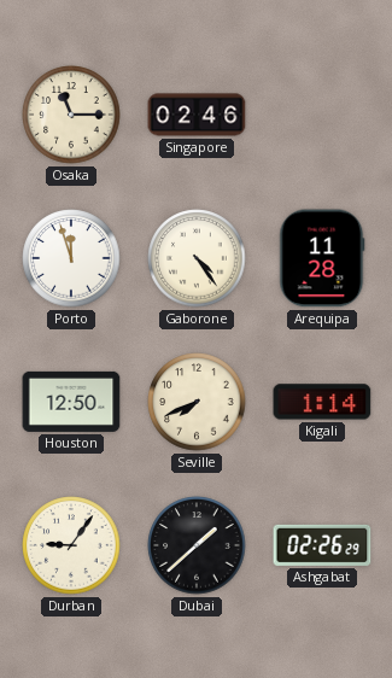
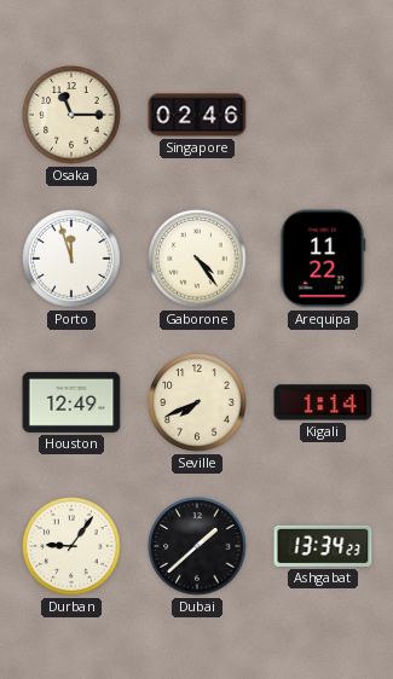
Arequipa: 11:28 -> 11:22
Houston: 12:50 -> 12:49
Ashgabat: 02:26 -> 13:34
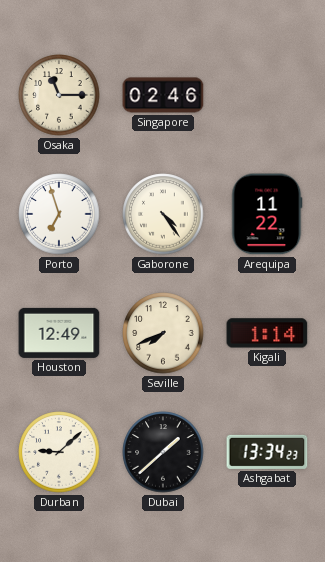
Porto: 11:57 -> 6:57
Durban: 9:06 -> 9:08
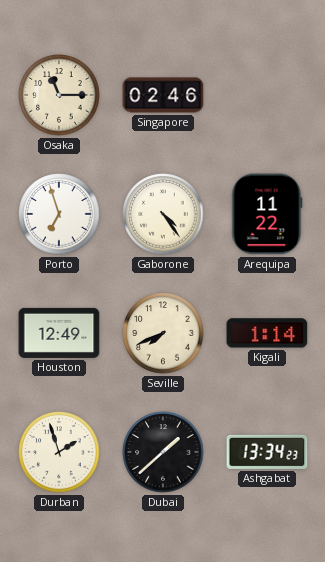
Durban: 9:08 -> 1:57
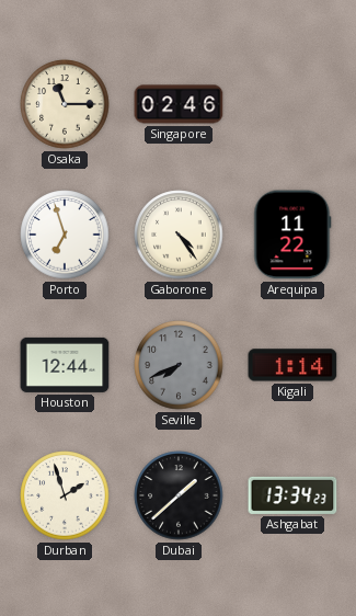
Houston: 12:49 -> 12:44
Seville dial: cream -> grey
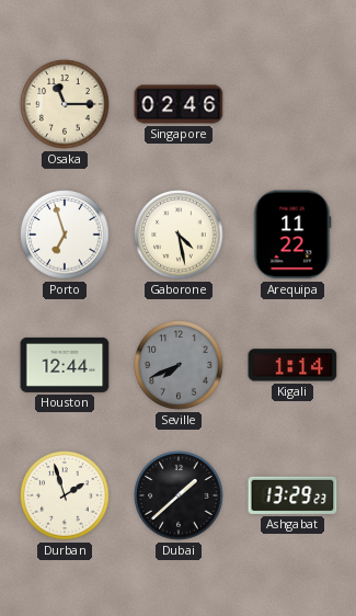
Gaborone: 4:24 -> 4:28
Ashgabat: 13:34 -> 13:29
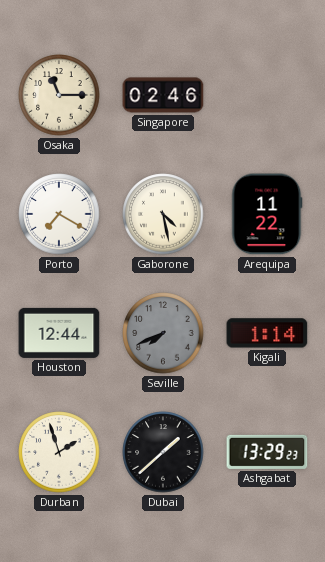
Porto: 6:57 -> 7:20
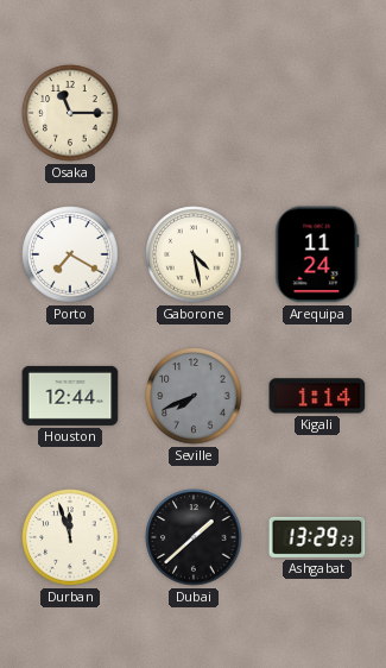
Singapore: 02:46 -> none
Arequipa: 11:22 -> 11:24
Durban: 1:57 -> 11:57
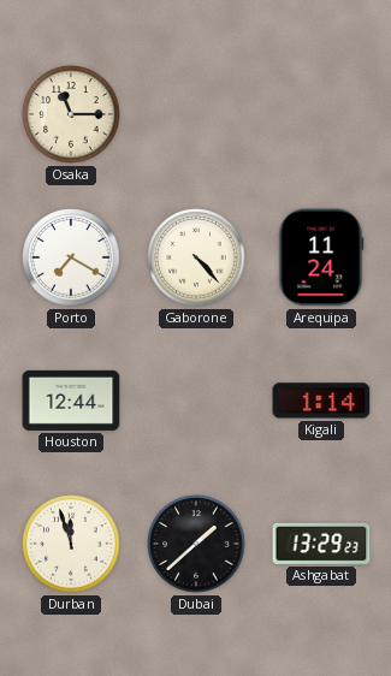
Gaborone: 4:28 -> 4:23
Seville: 7:41 -> none
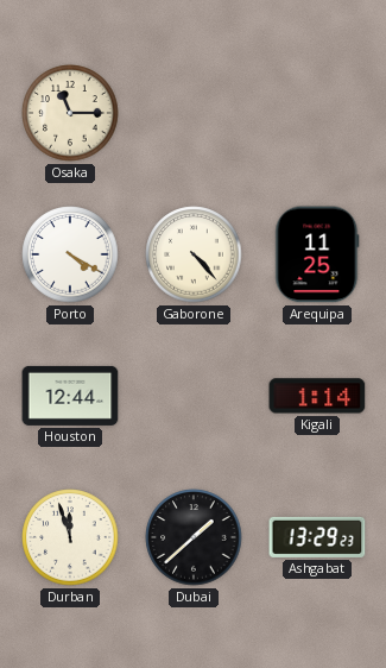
Porto: 7:20 -> 4:20
Arequipa: 11:24 -> 11:25
